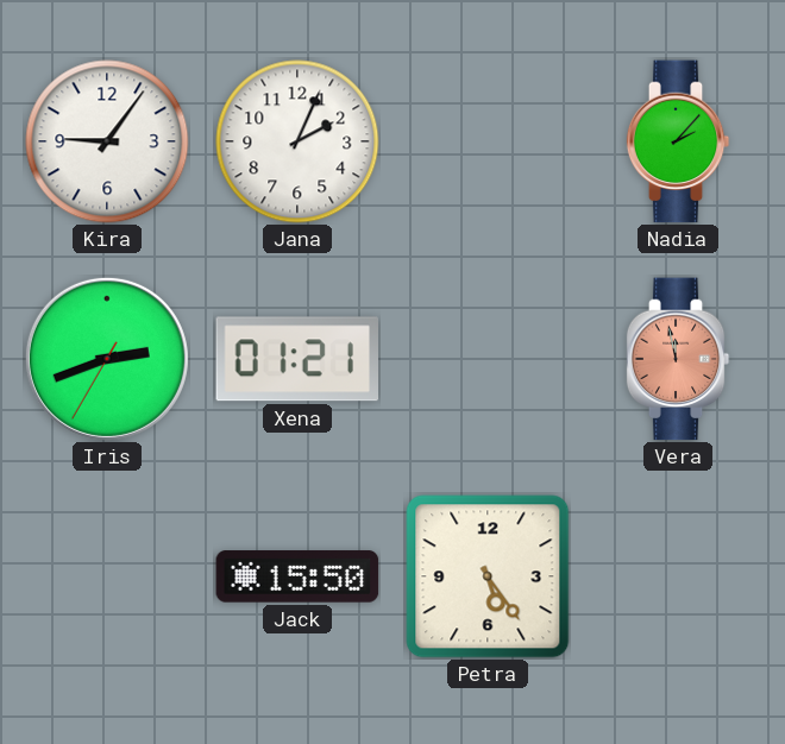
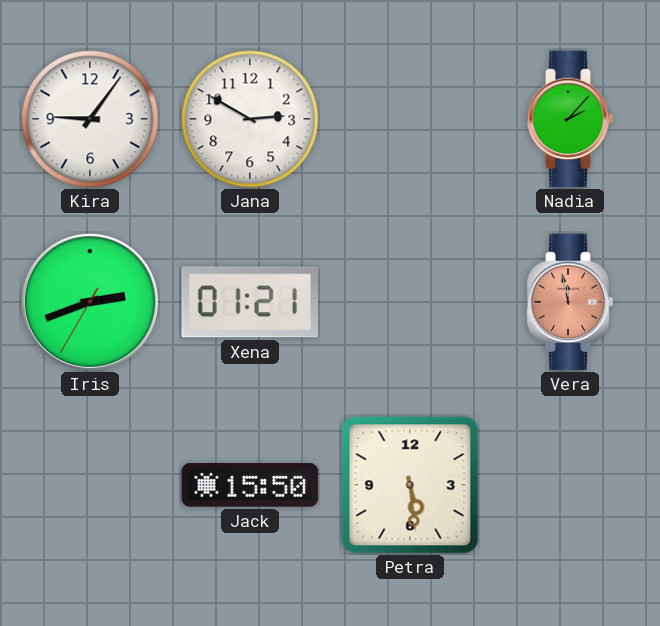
Jana: 2:04 -> 2:50
Petra: 5:24 -> 5:29
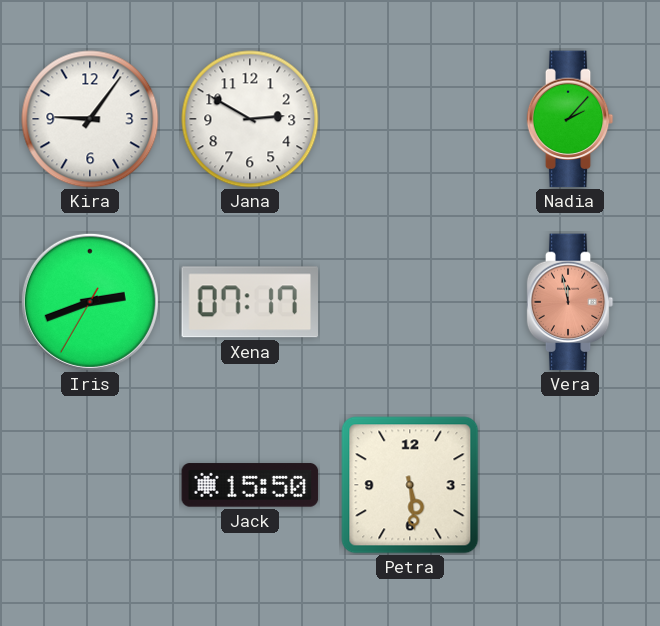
Xena: 01:21 -> 07:17
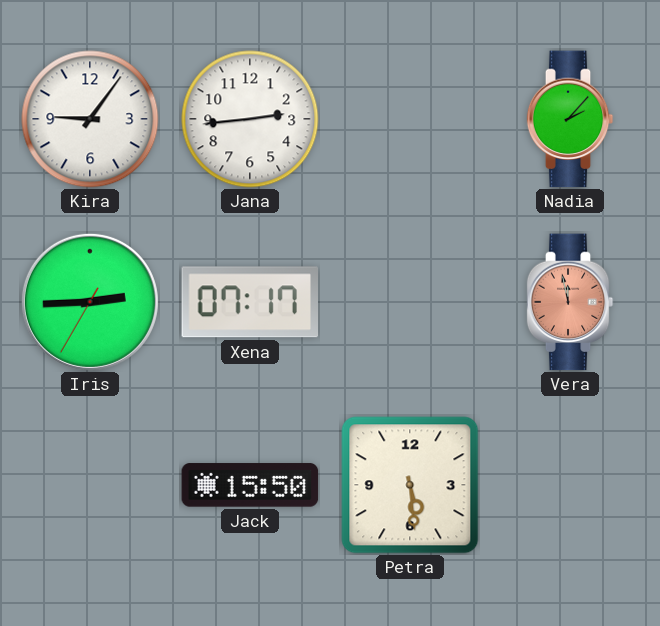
Jana: 2:50 -> 2:44
Iris: 2:41 -> 2:44
